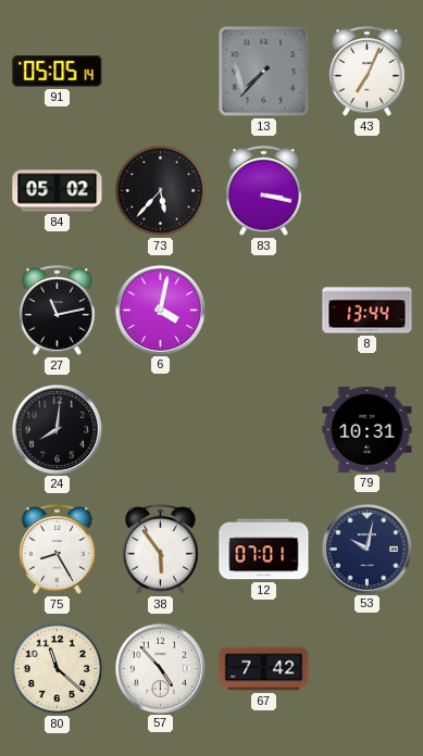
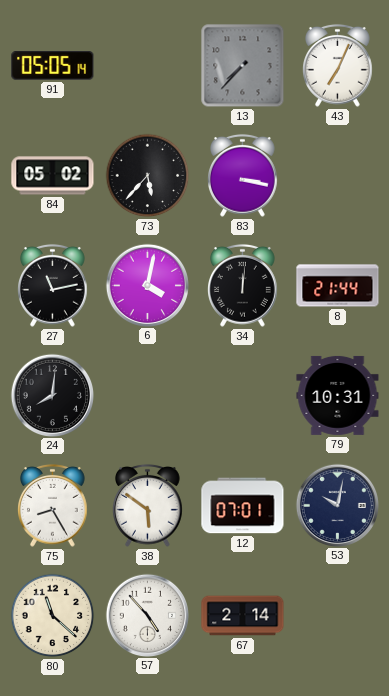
34: none -> 12:01
8: 13:44 -> 21:44
38: 5:54 -> 5:51
67: 7:42 -> 2:14
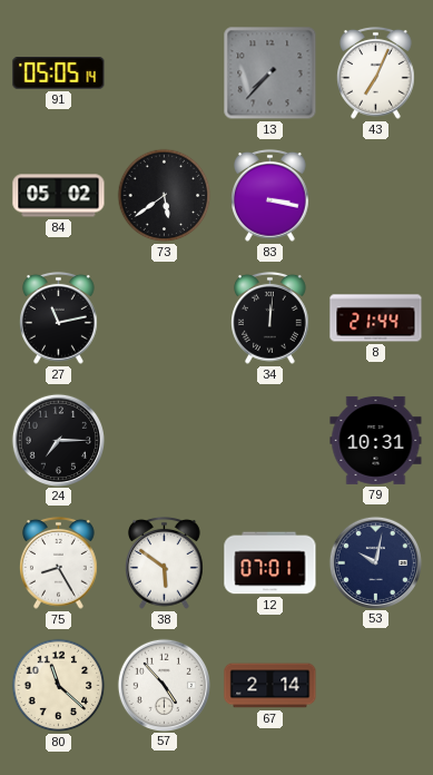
73: 5:37 -> 5:39
6: 4:02 -> none
24: 8:01 -> 7:15
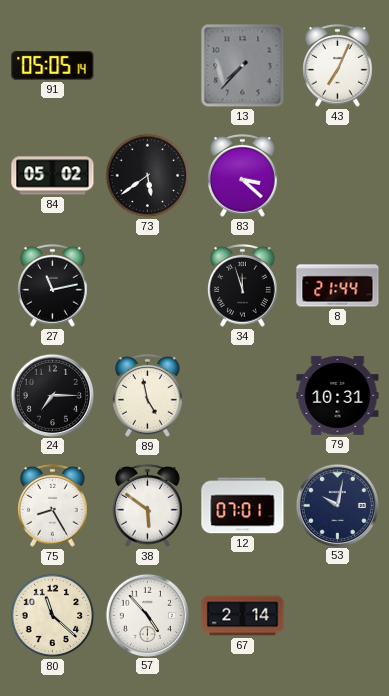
83: 3:17 -> 3:22
34: 12:01 -> 11:57
89: none -> 4:58
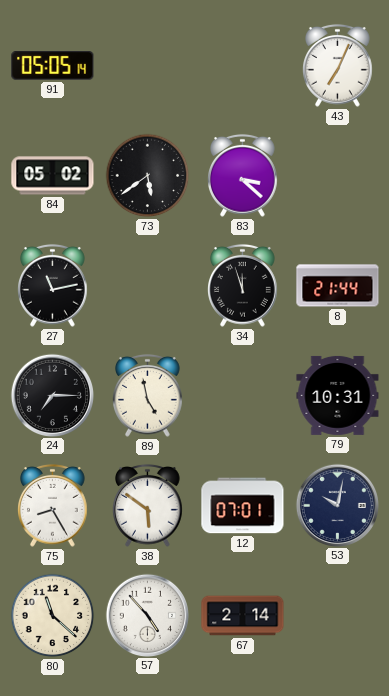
13: 7:37 -> none
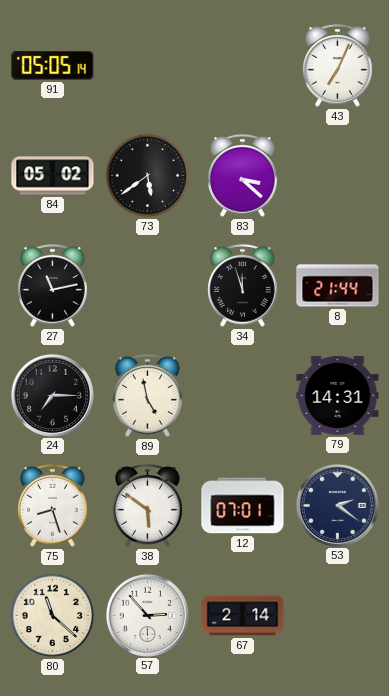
79: 10:31 -> 14:31
75: 8:25 -> 8:27
53: 10:02 -> 2:21
57: 4:53 -> 2:53
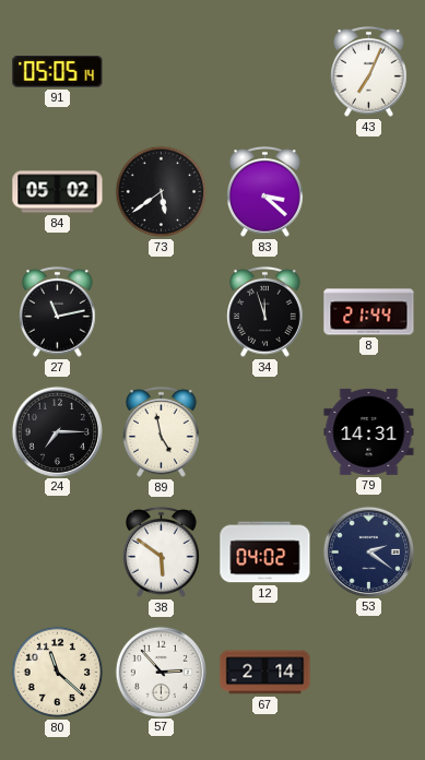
75: 8:27 -> none
12: 07:01 -> 04:02
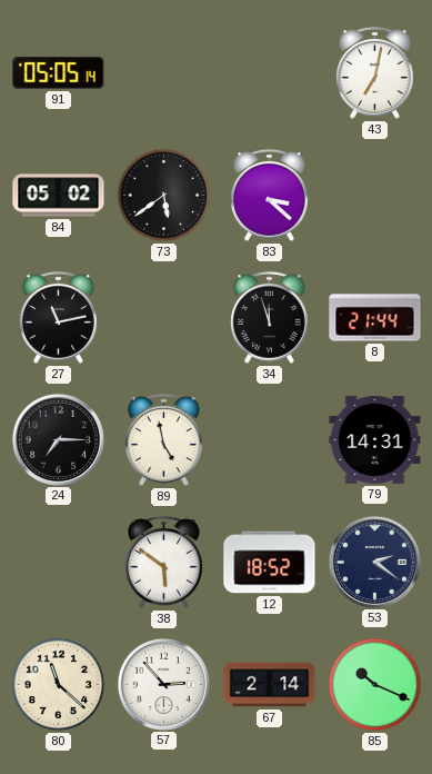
43: 7:04 -> 7:02
12: 04:02 -> 18:52
85: none -> 10:19
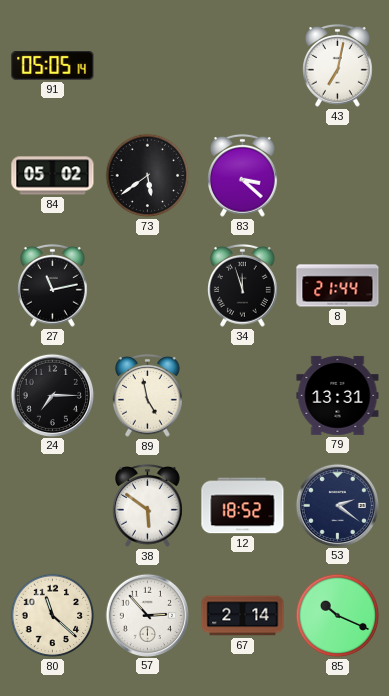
79: 14:31 -> 13:31
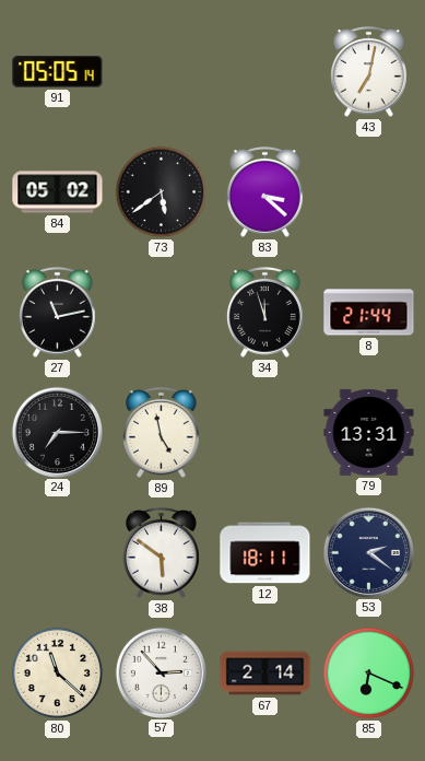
12: 18:52 -> 18:11
85: 10:19 -> 6:19
